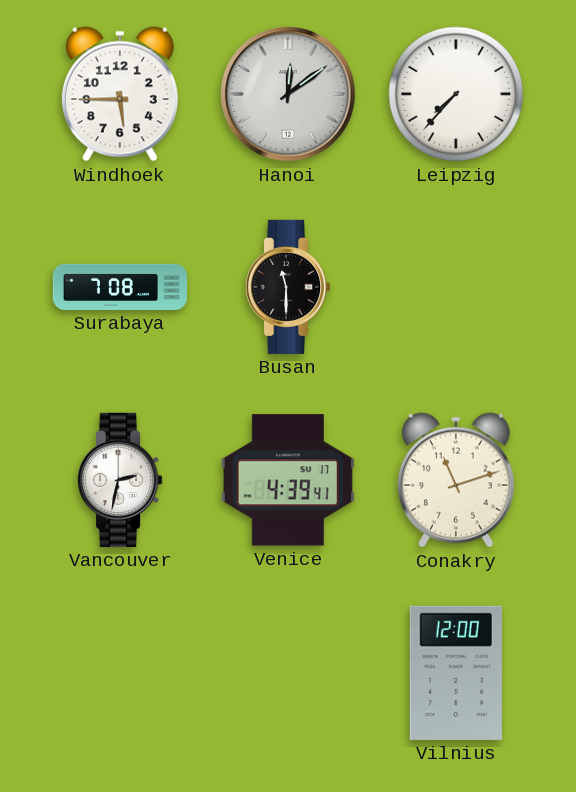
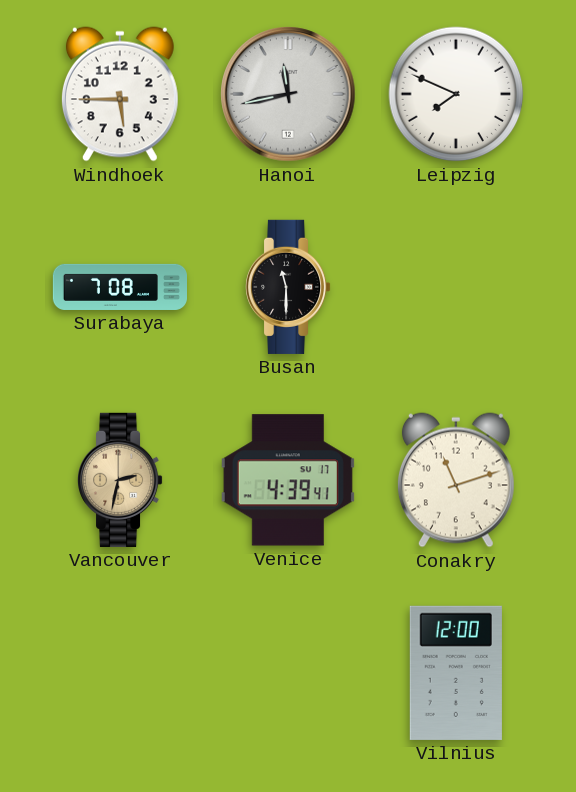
Hanoi: 12:09 -> 11:43
Leipzig: 7:37 -> 7:49
Vancouver dial: white -> champagne
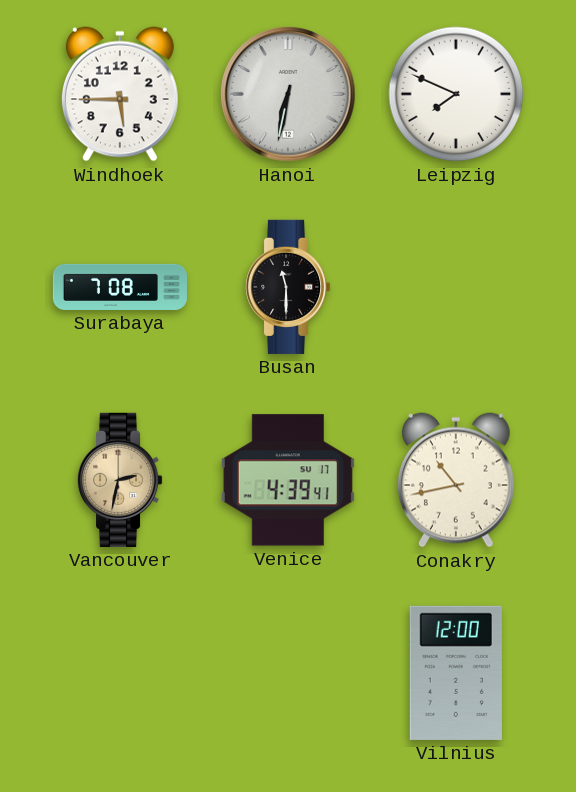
Hanoi: 11:43 -> 6:32
Conakry: 11:12 -> 10:43
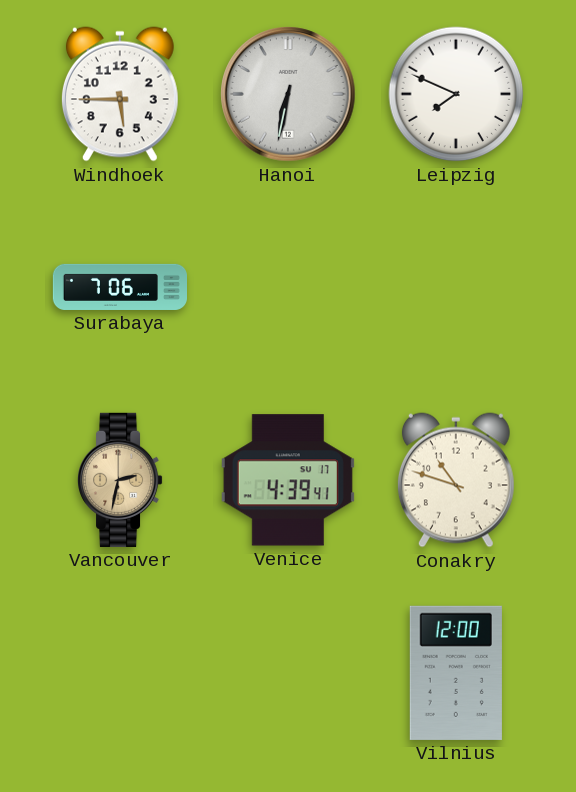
Surabaya: 7:08 -> 7:06
Busan: 11:30 -> none
Conakry: 10:43 -> 10:48
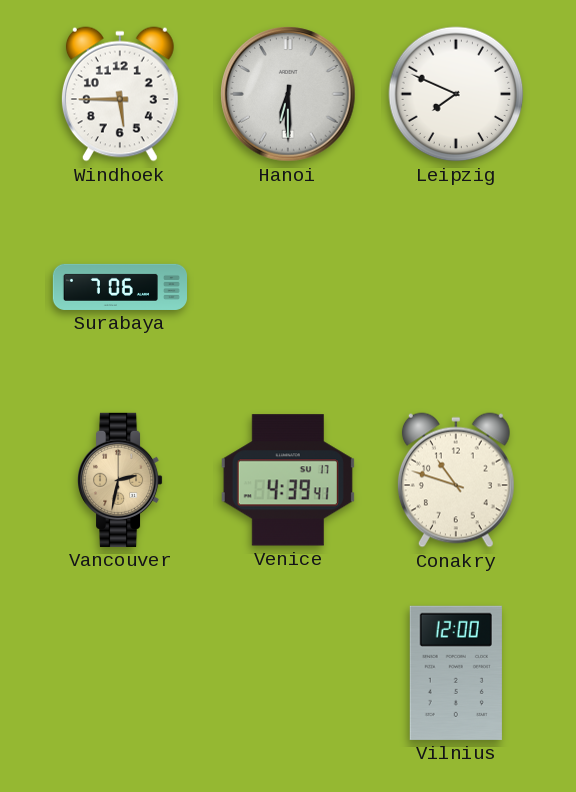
Hanoi: 6:32 -> 6:30
